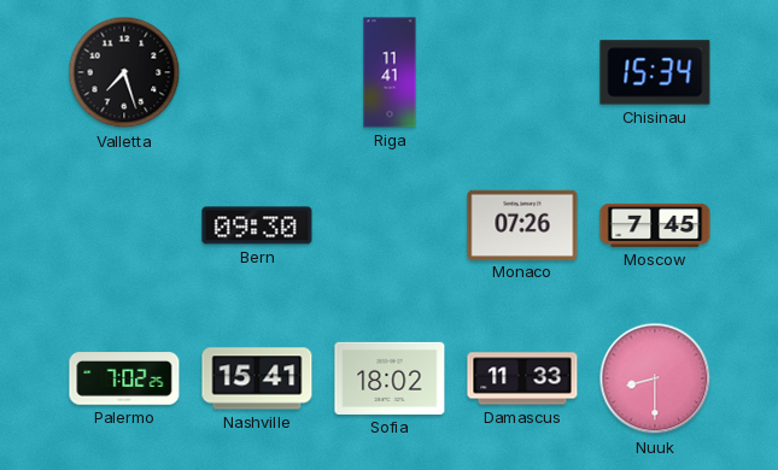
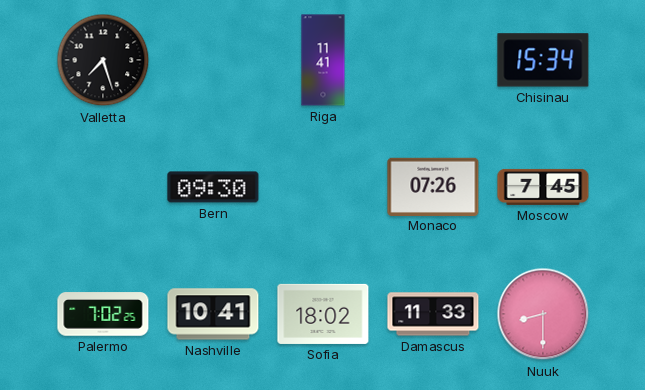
Nashville: 15:41 -> 10:41
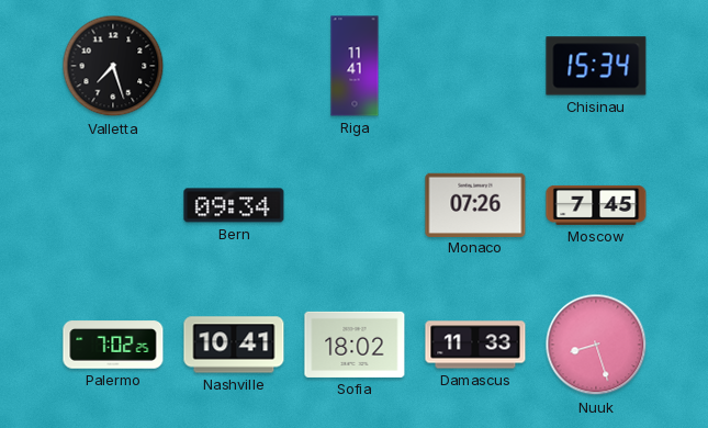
Bern: 09:30 -> 09:34
Nuuk: 8:30 -> 8:27
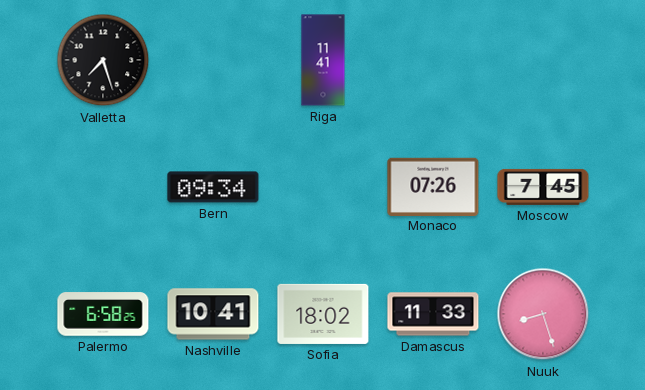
Chisinau: 15:34 -> none
Palermo: 7:02 -> 6:58
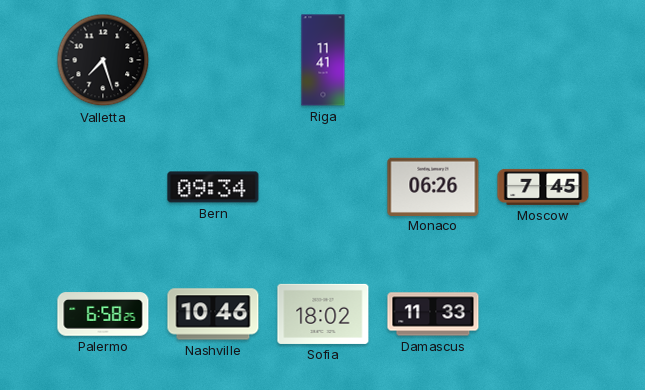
Monaco: 07:26 -> 06:26
Nashville: 10:41 -> 10:46
Nuuk: 8:27 -> none
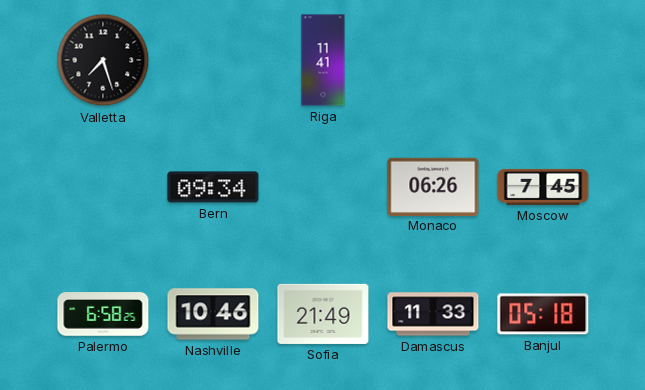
Sofia: 18:02 -> 21:49
Banjul: none -> 05:18
